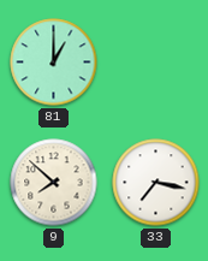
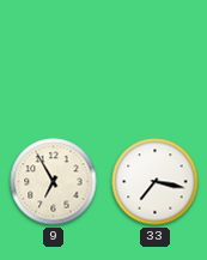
81: 1:00 -> none
9: 7:52 -> 6:55
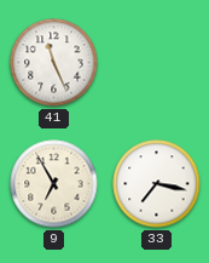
41: none -> 11:26
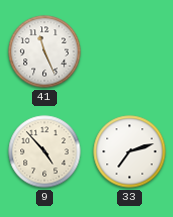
9: 6:55 -> 4:53
33: 7:17 -> 7:12
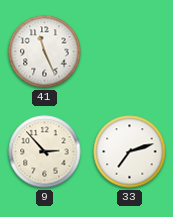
9: 4:53 -> 2:53
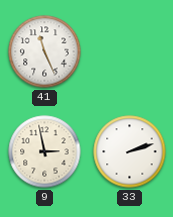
9: 2:53 -> 2:58
33: 7:12 -> 2:12
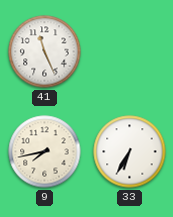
9: 2:58 -> 7:43
33: 2:12 -> 6:35
